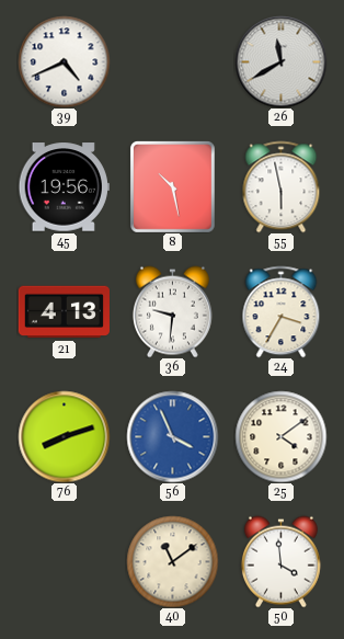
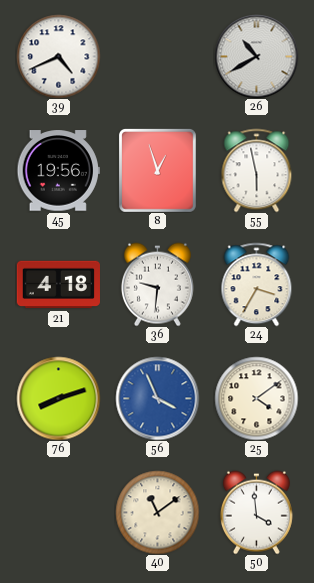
26: 11:40 -> 10:40
8: 10:28 -> 12:57
21: 4:13 -> 4:18
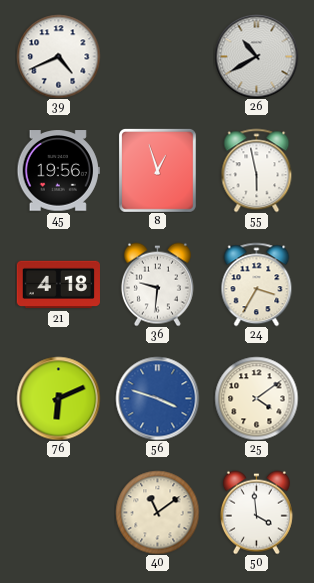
76: 8:12 -> 6:11
56: 3:56 -> 3:48
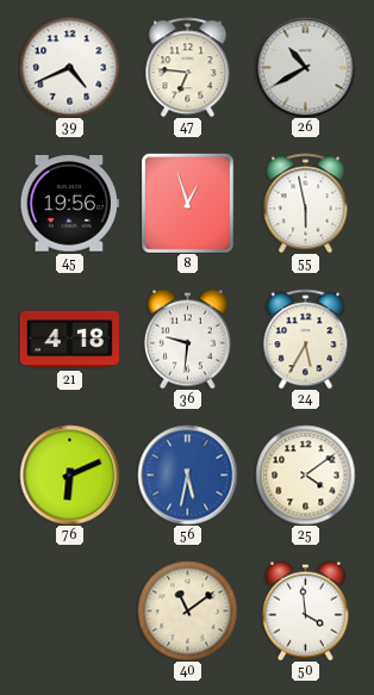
47: none -> 6:46
24: 3:35 -> 5:35
56: 3:48 -> 5:32
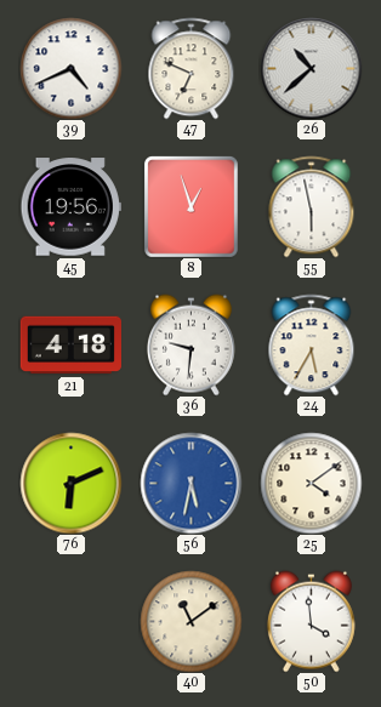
47: 6:46 -> 6:49
26: 10:40 -> 10:38
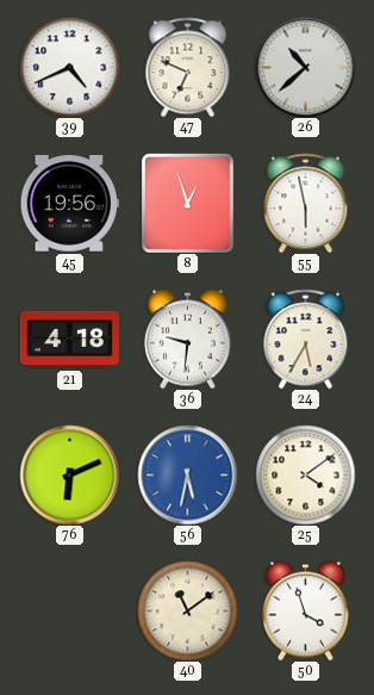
50: 3:59 -> 3:57
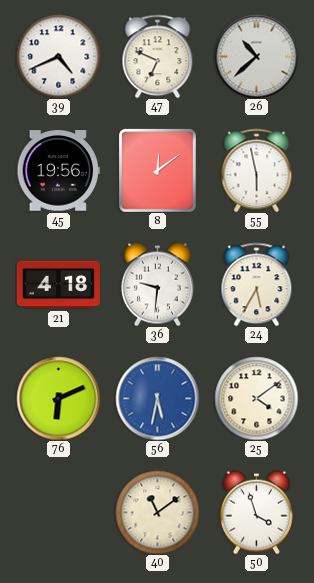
8: 12:57 -> 12:09
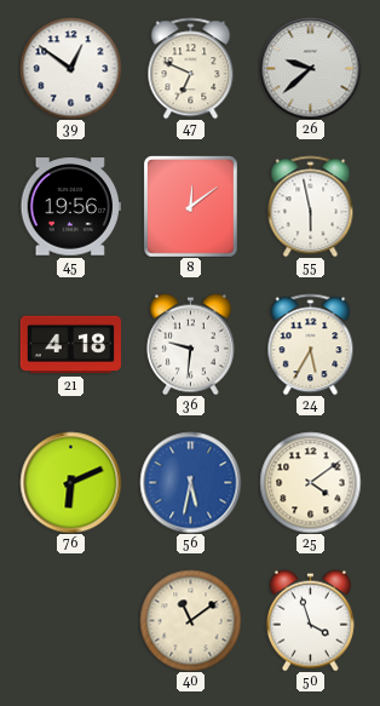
39: 4:41 -> 12:51
26: 10:38 -> 9:38
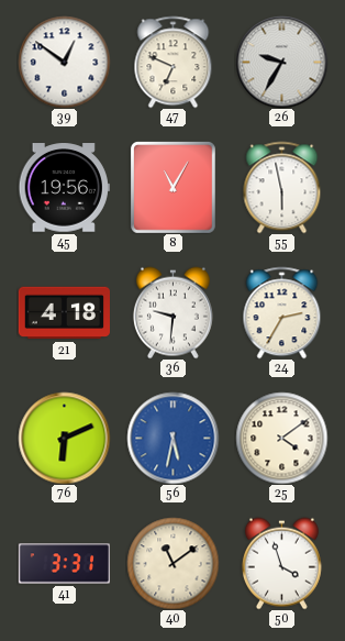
26: 9:38 -> 9:35
8: 12:09 -> 11:05
24: 5:35 -> 2:35
41: none -> 3:31
